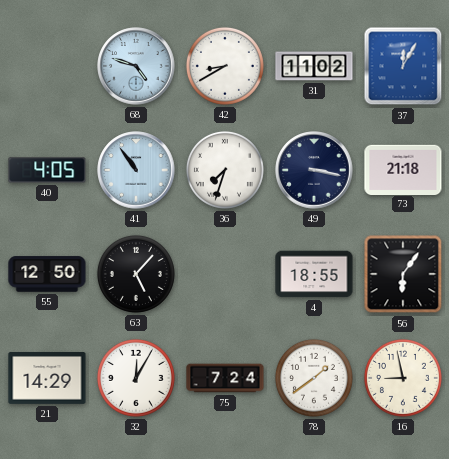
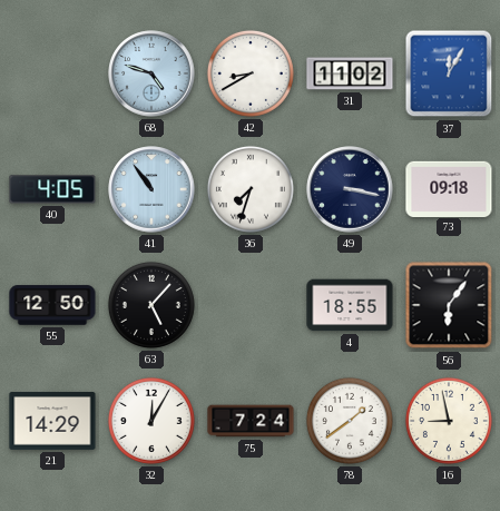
73: 21:18 -> 09:18
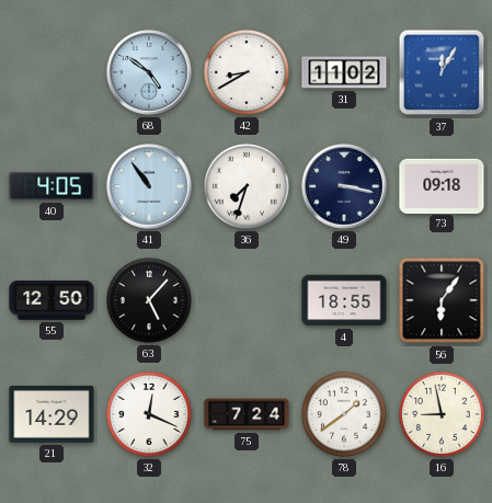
68: 4:48 -> 4:51
32: 12:05 -> 12:19
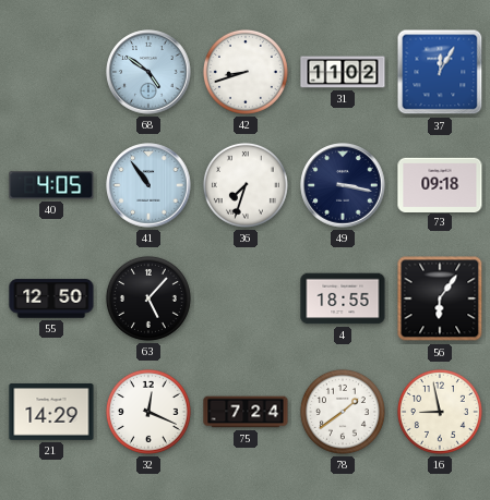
42: 8:40 -> 8:42
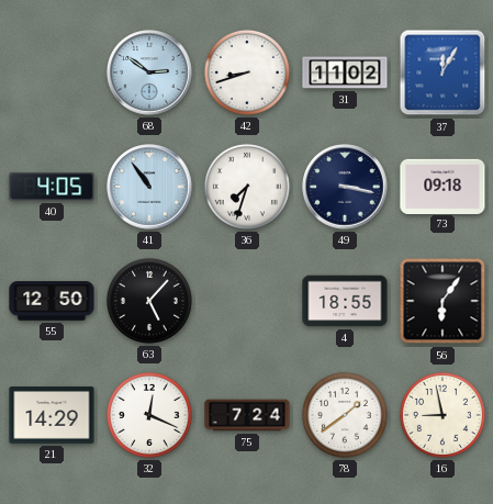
68: 4:51 -> 2:51
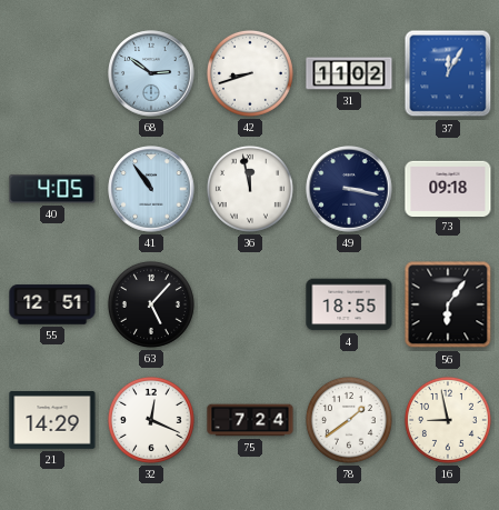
36: 7:33 -> 11:58
55: 12:50 -> 12:51
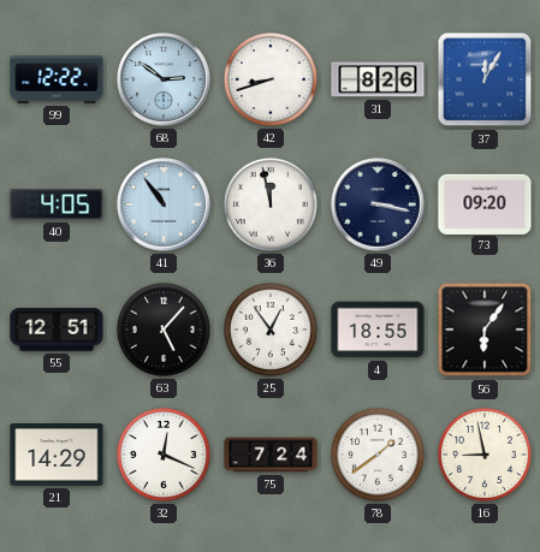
99: none -> 12:22
31: 11:02 -> 8:26
73: 09:18 -> 09:20
25: none -> 12:54
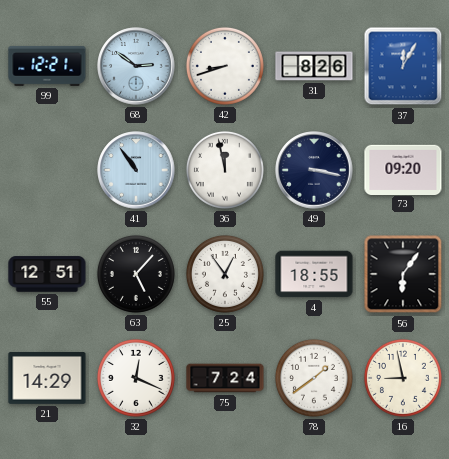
99: 12:22 -> 12:21
40: 4:05 -> none
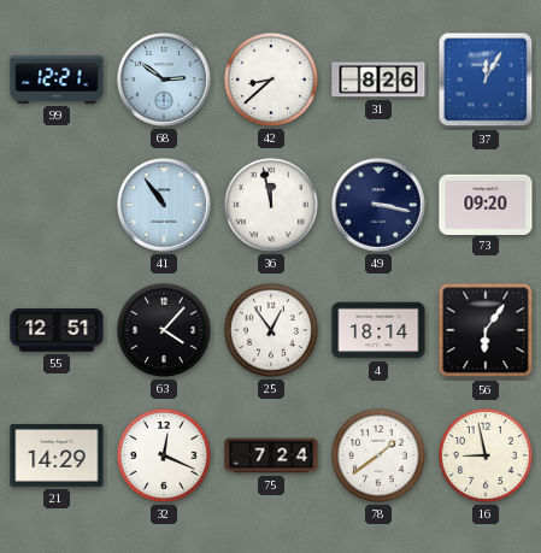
42: 8:42 -> 8:38
63: 5:07 -> 4:07
4: 18:55 -> 18:14
